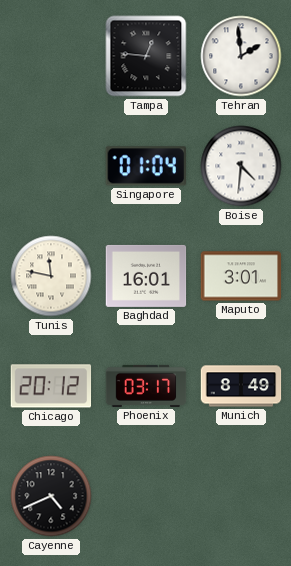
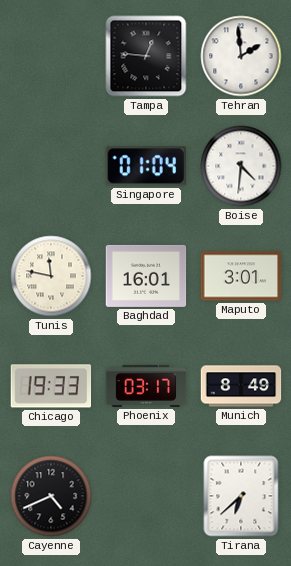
Chicago: 20:12 -> 19:33
Tirana: none -> 6:38
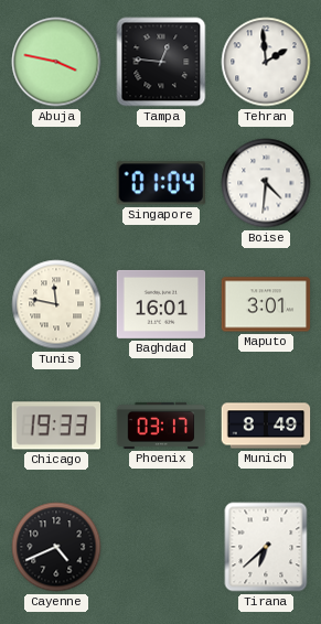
Abuja: none -> 3:47
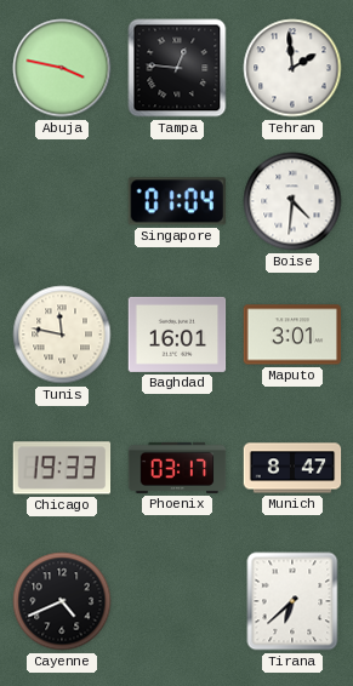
Munich: 8:49 -> 8:47
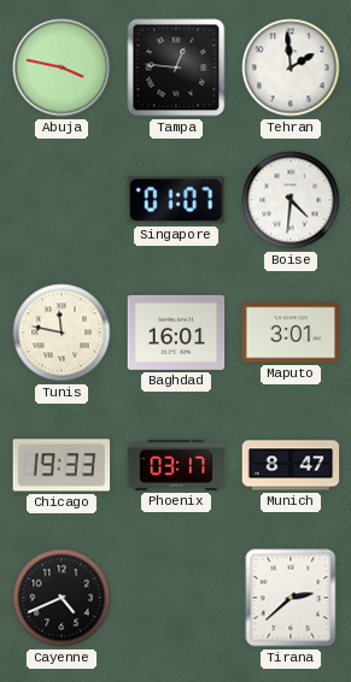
Singapore: 01:04 -> 01:07
Tirana: 6:38 -> 2:38
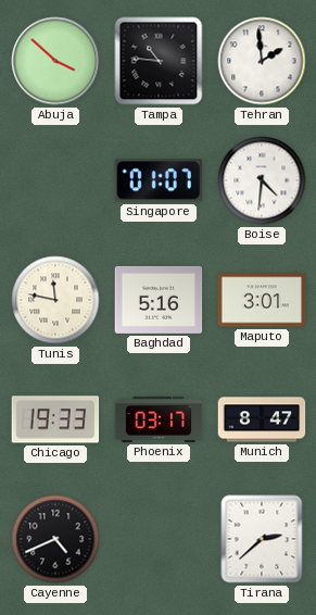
Abuja: 3:47 -> 3:52
Tampa: 12:46 -> 10:46
Baghdad: 16:01 -> 5:16
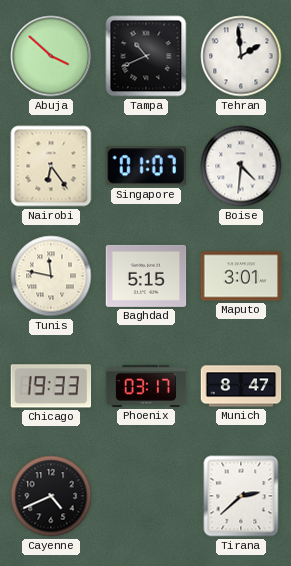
Tampa: 10:46 -> 10:41
Nairobi: none -> 6:24
Baghdad: 5:16 -> 5:15
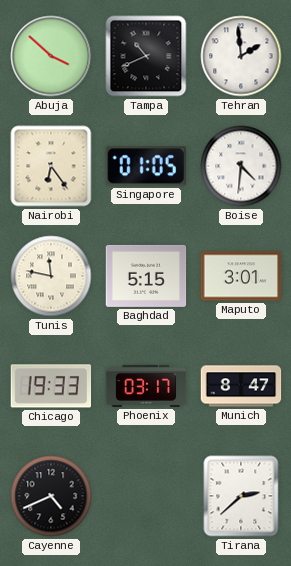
Singapore: 01:07 -> 01:05
